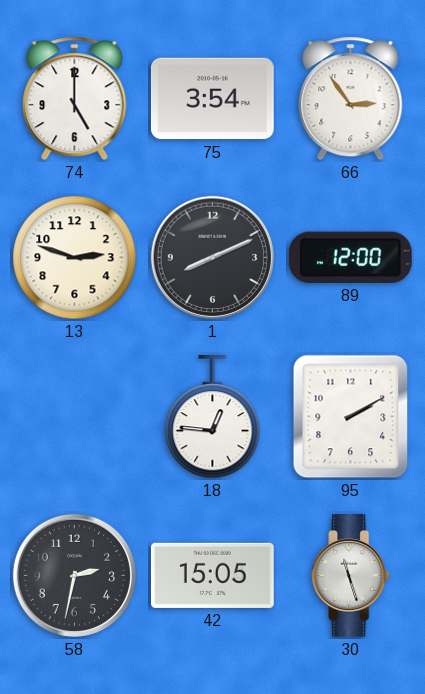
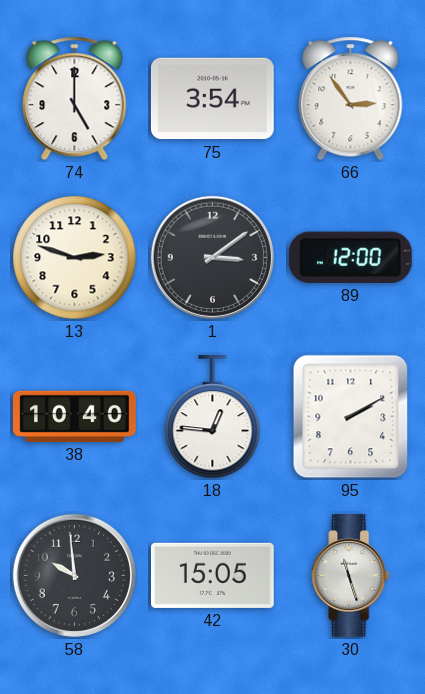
1: 8:11 -> 3:09
38: none -> 10:40
58: 2:32 -> 9:59
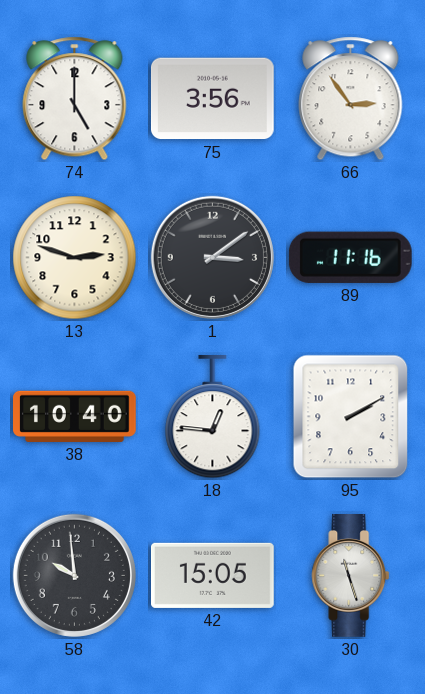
75: 3:54 -> 3:56
89: 12:00 -> 11:16
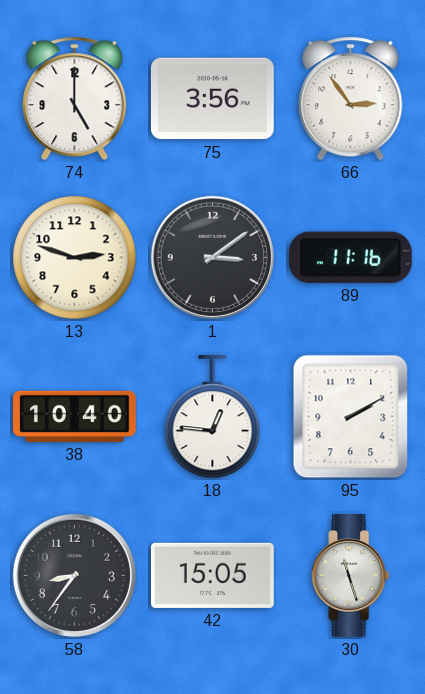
58: 9:59 -> 8:36
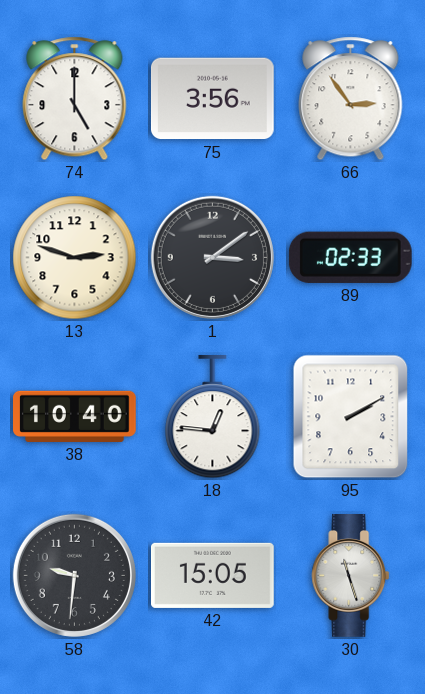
89: 11:16 -> 02:33
58: 8:36 -> 9:31
